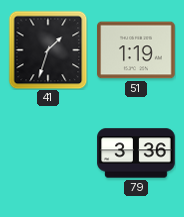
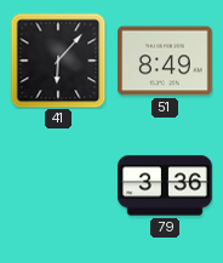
41: 1:33 -> 6:07
51: 1:19 -> 8:49
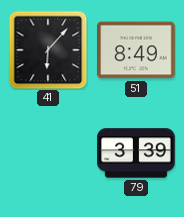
79: 3:36 -> 3:39
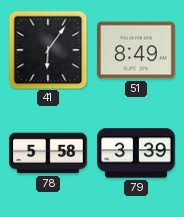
41: 6:07 -> 6:06
78: none -> 5:58
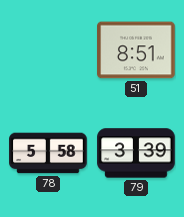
41: 6:06 -> none
51: 8:49 -> 8:51
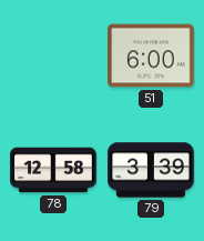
51: 8:51 -> 6:00
78: 5:58 -> 12:58
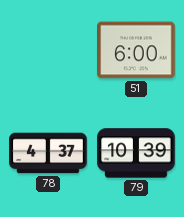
78: 12:58 -> 4:37
79: 3:39 -> 10:39
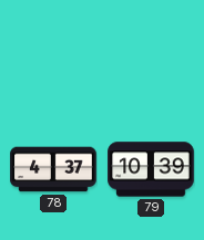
51: 6:00 -> none
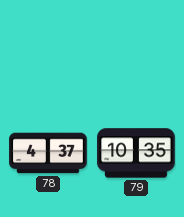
79: 10:39 -> 10:35
